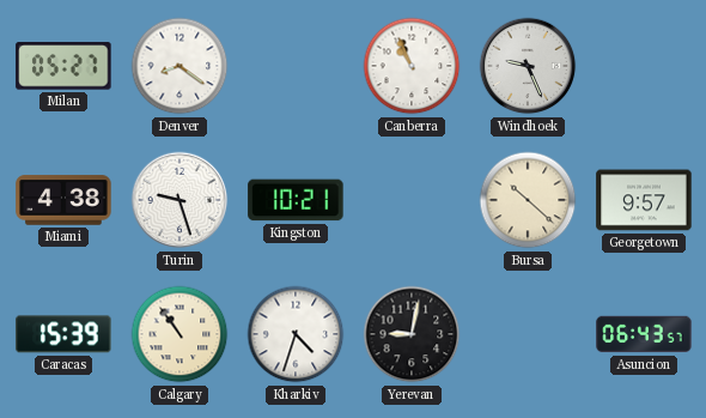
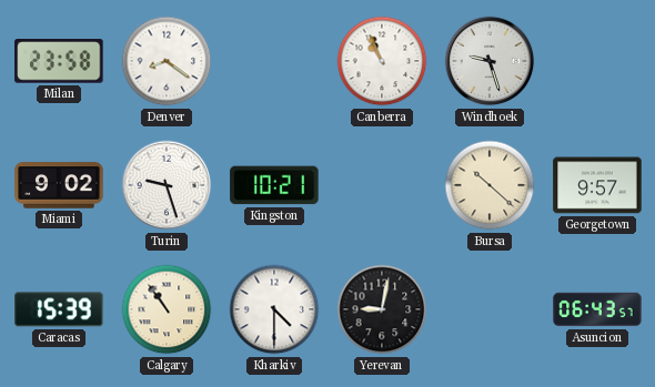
Milan: 05:27 -> 23:58
Windhoek: 9:26 -> 9:27
Miami: 4:38 -> 9:02
Kharkiv: 4:33 -> 4:30
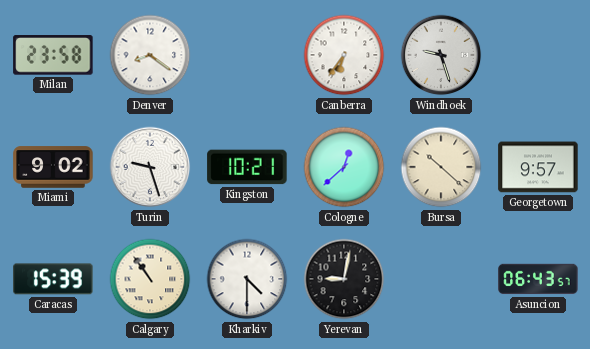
Canberra: 10:56 -> 6:36
Cologne: none -> 12:38
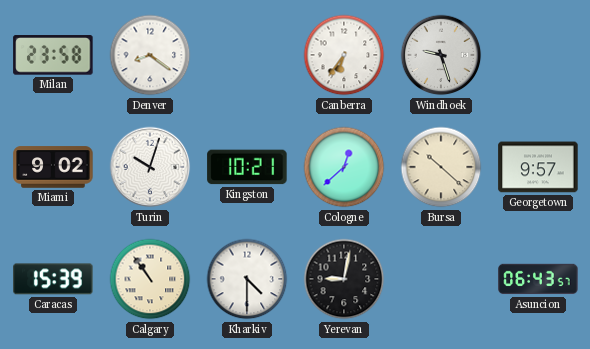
Turin: 9:27 -> 10:03
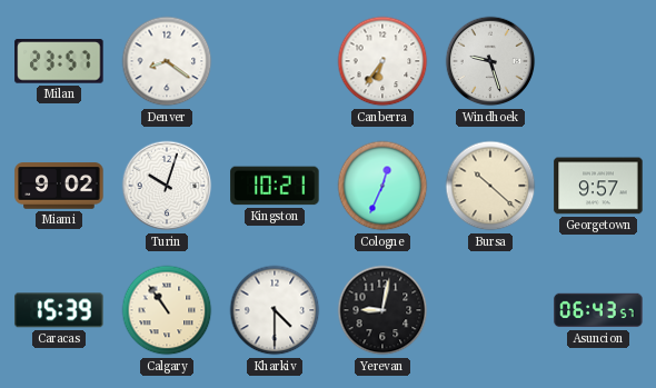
Milan: 23:58 -> 23:57
Cologne: 12:38 -> 12:34
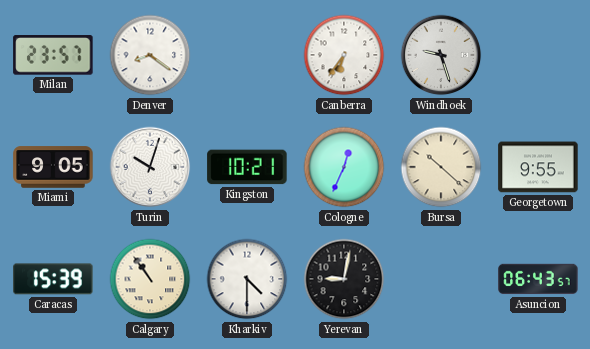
Miami: 9:02 -> 9:05
Georgetown: 9:57 -> 9:55
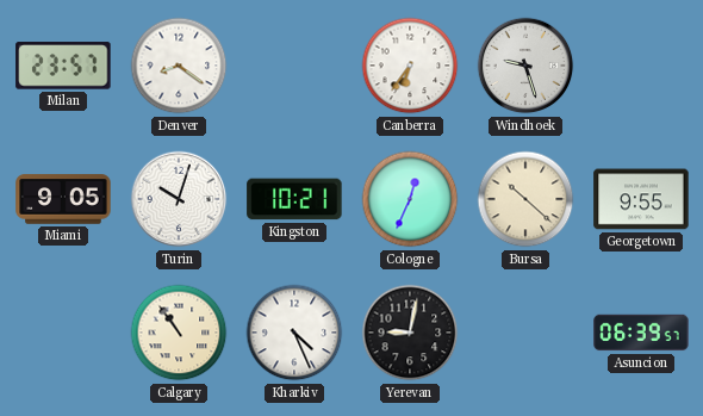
Caracas: 15:39 -> none
Kharkiv: 4:30 -> 4:26
Asuncion: 06:43 -> 06:39
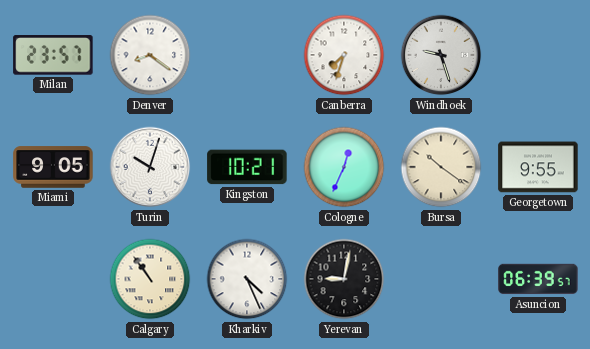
Canberra: 6:36 -> 7:33
Bursa: 10:22 -> 10:21
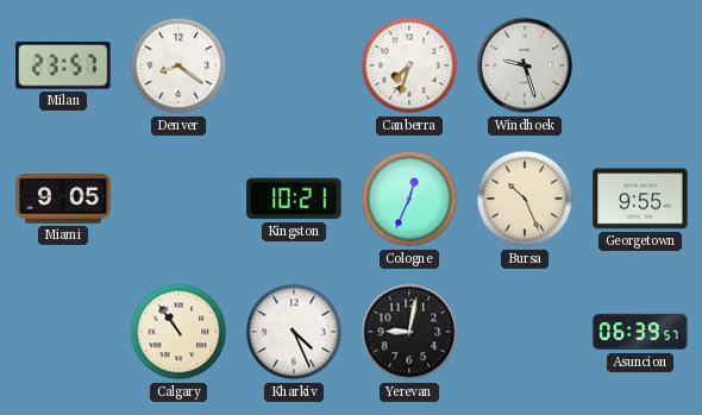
Turin: 10:03 -> none
Bursa: 10:21 -> 10:26
